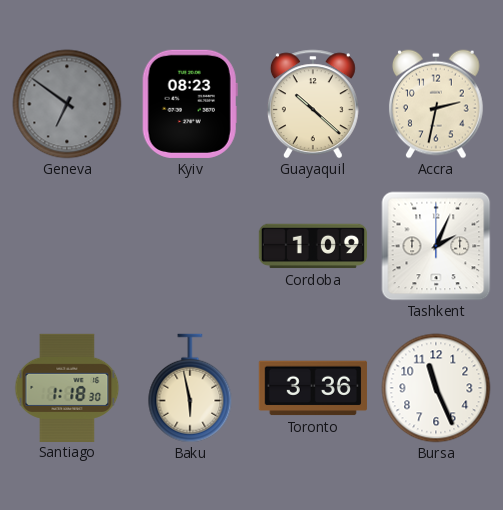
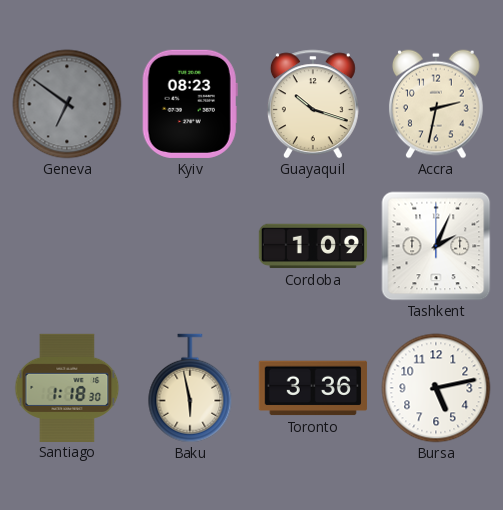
Guayaquil: 10:22 -> 10:18
Bursa: 11:26 -> 5:13
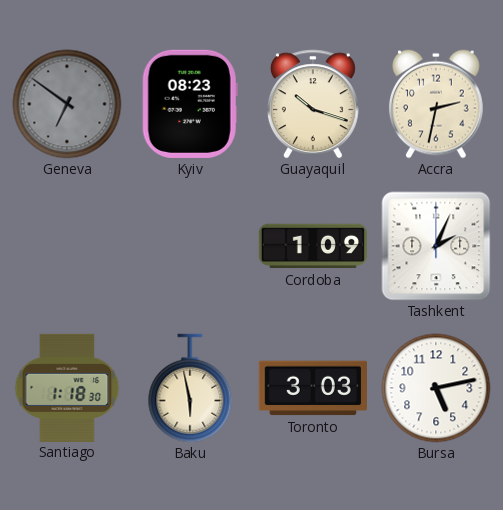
Toronto: 3:36 -> 3:03
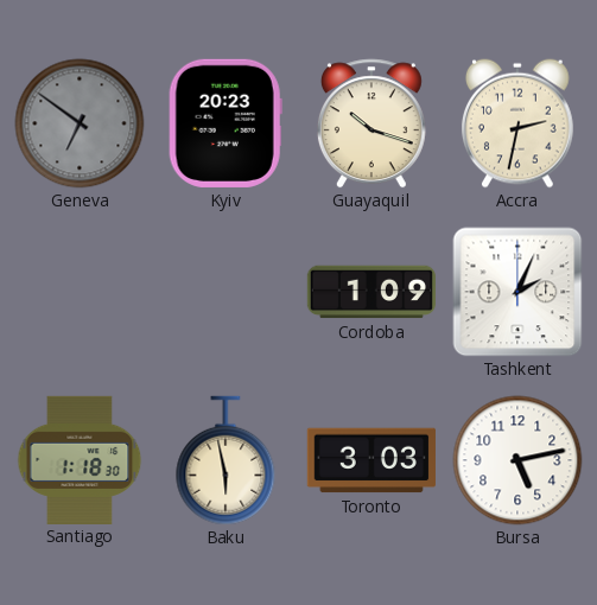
Kyiv: 08:23 -> 20:23
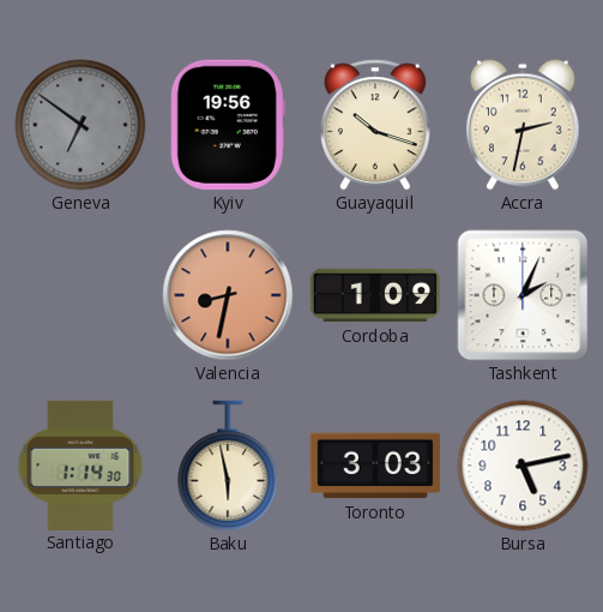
Kyiv: 20:23 -> 19:56
Valencia: none -> 8:32
Santiago: 1:18 -> 1:14
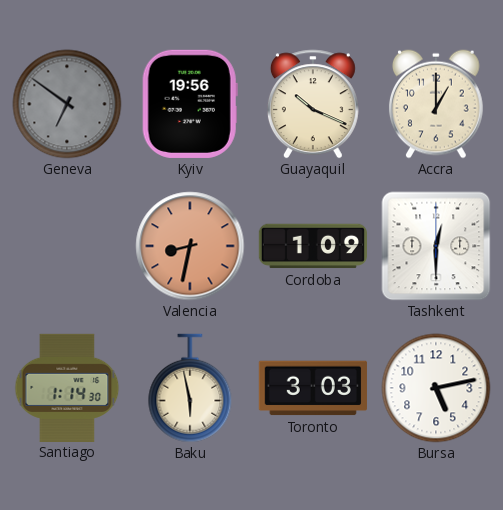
Guayaquil: 10:18 -> 10:19
Accra: 2:32 -> 1:00
Tashkent: 2:04 -> 12:30
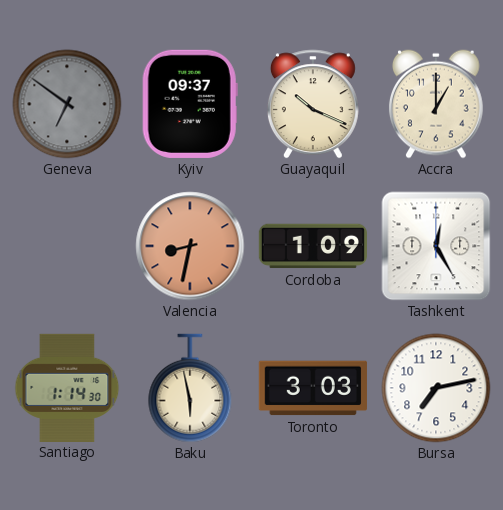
Kyiv: 19:56 -> 09:37
Tashkent: 12:30 -> 12:25
Bursa: 5:13 -> 7:13
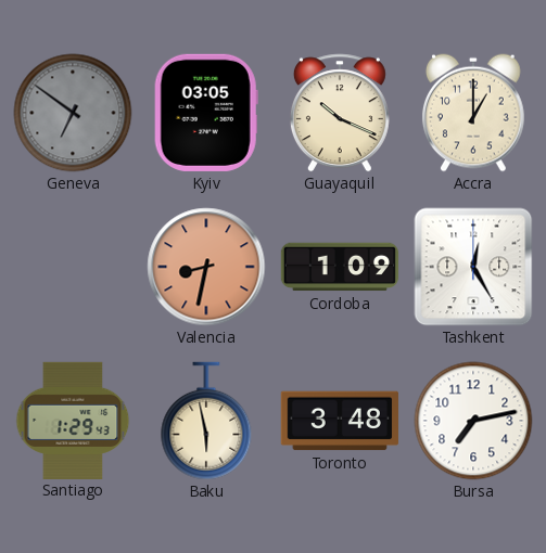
Kyiv: 09:37 -> 03:05
Santiago: 1:14 -> 1:29
Toronto: 3:03 -> 3:48
